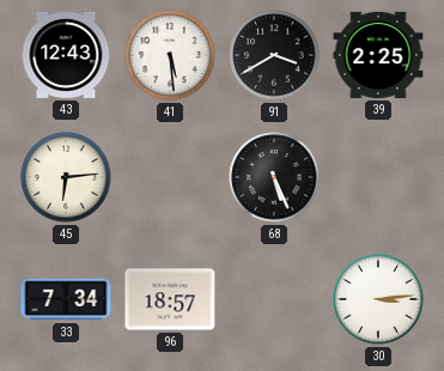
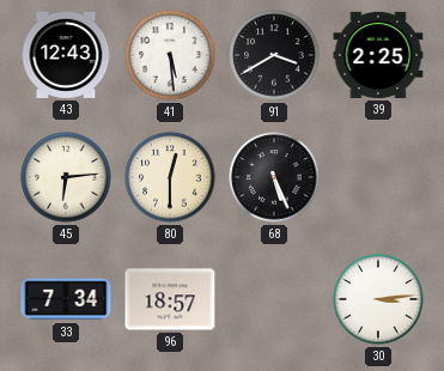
80: none -> 12:30
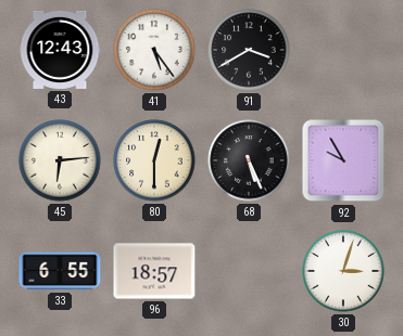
41: 5:29 -> 5:24
39: 2:25 -> none
92: none -> 9:55
33: 7:34 -> 6:55
30: 3:14 -> 3:03
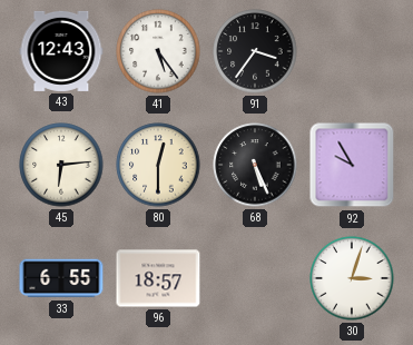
91: 3:40 -> 3:36
